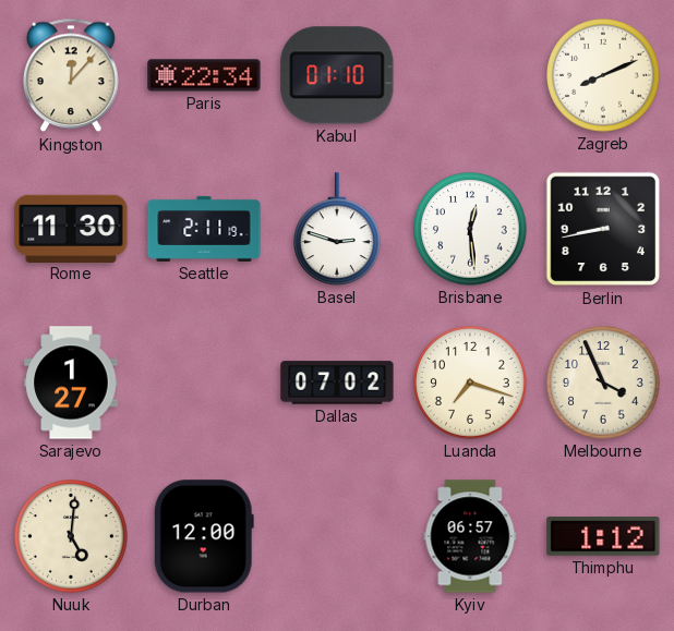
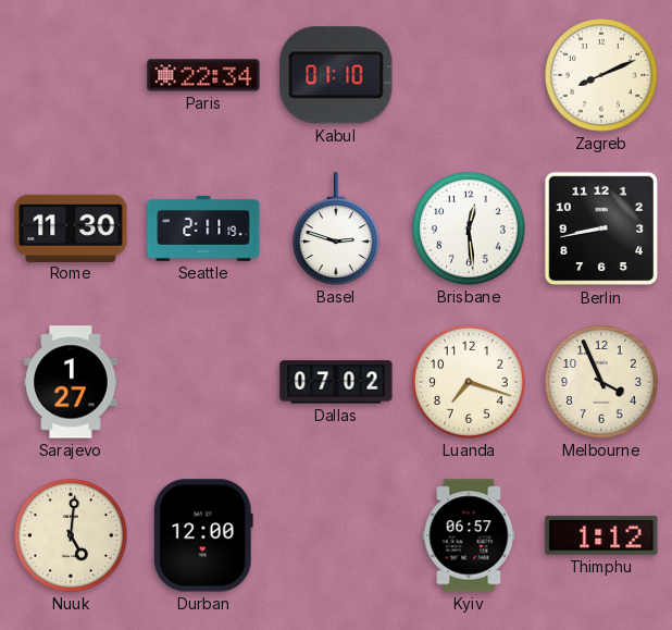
Kingston: 12:07 -> none
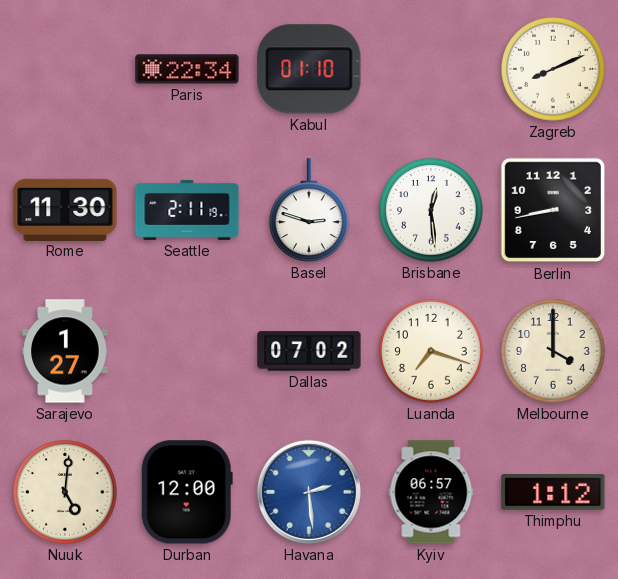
Melbourne: 3:56 -> 4:00
Havana: none -> 2:29
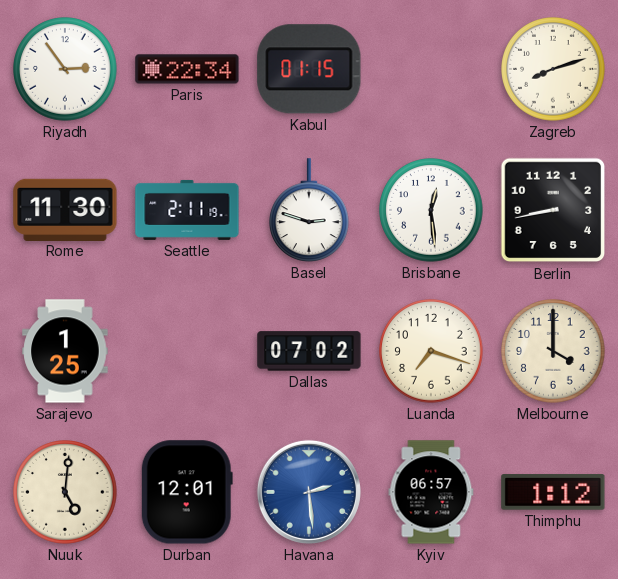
Riyadh: none -> 2:54
Kabul: 01:10 -> 01:15
Zagreb: 8:11 -> 8:12
Sarajevo: 1:27 -> 1:25
Durban: 12:00 -> 12:01
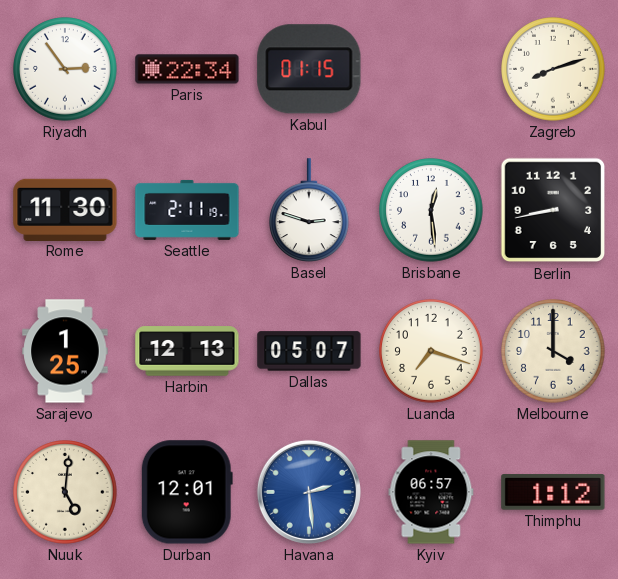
Harbin: none -> 12:13
Dallas: 07:02 -> 05:07
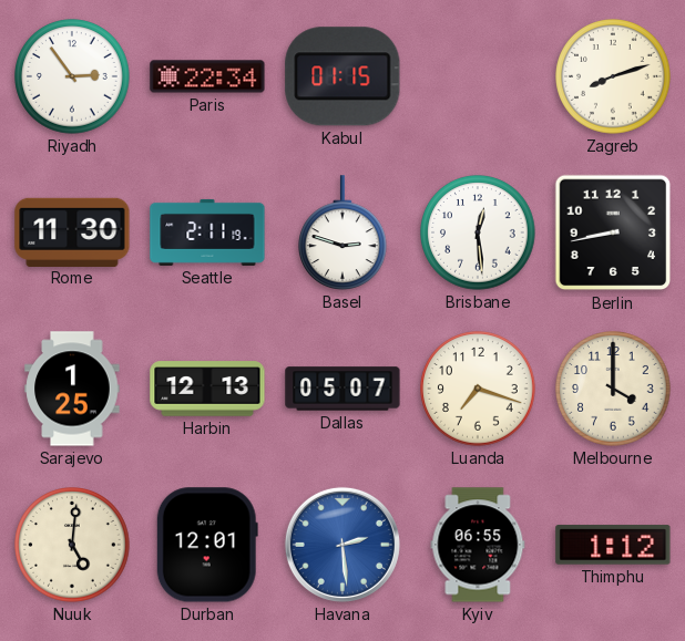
Kyiv: 06:57 -> 06:55
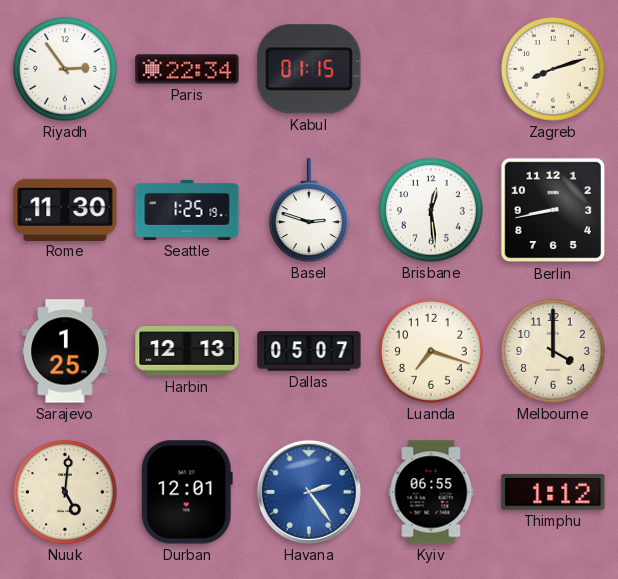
Seattle: 2:11 -> 1:25
Havana: 2:29 -> 2:24
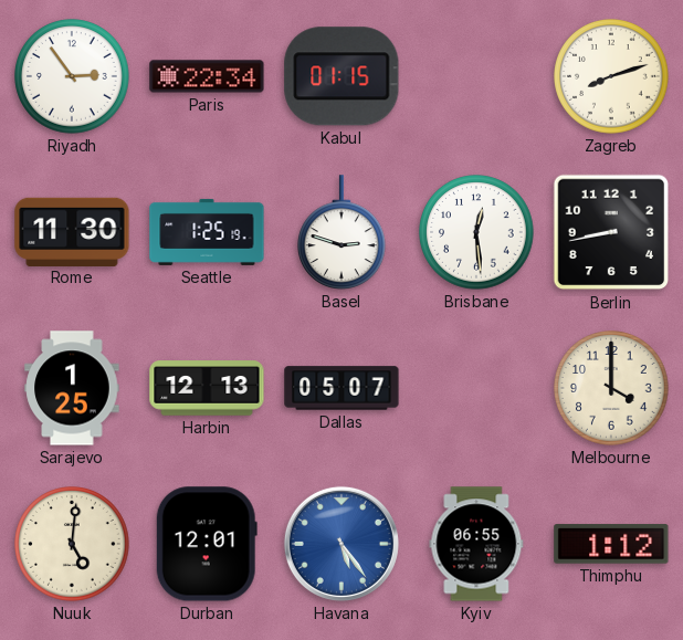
Luanda: 7:18 -> none
Havana: 2:24 -> 5:24
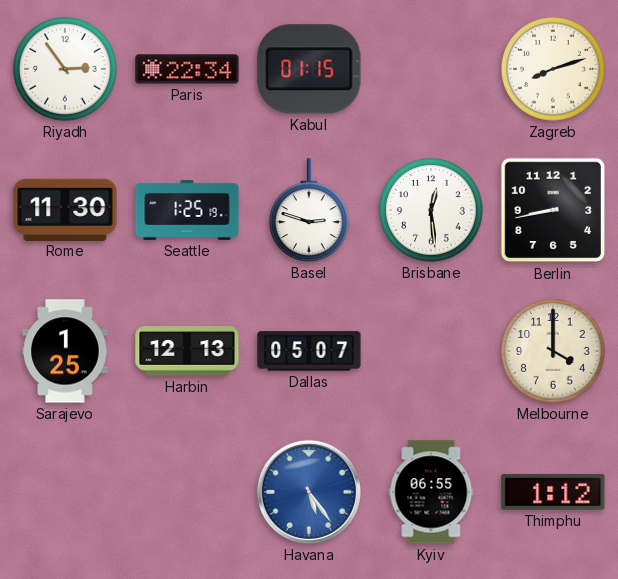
Nuuk: 5:01 -> none
Durban: 12:01 -> none
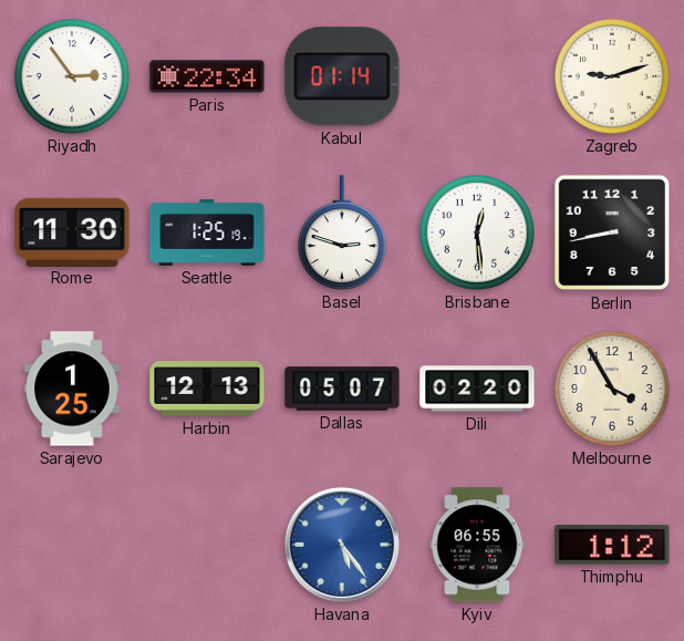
Kabul: 01:15 -> 01:14
Zagreb: 8:12 -> 9:12
Dili: none -> 02:20
Melbourne: 4:00 -> 3:55
